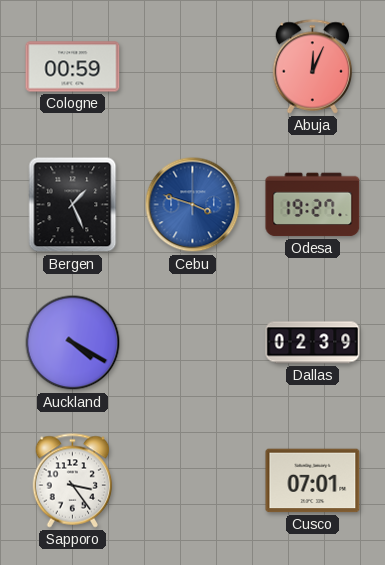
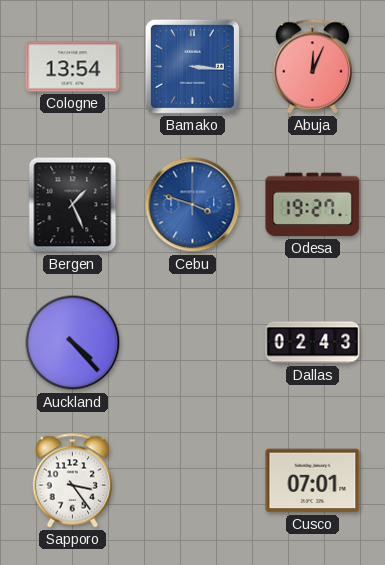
Cologne: 00:59 -> 13:54
Bamako: none -> 3:16
Auckland: 4:20 -> 4:23
Dallas: 02:39 -> 02:43
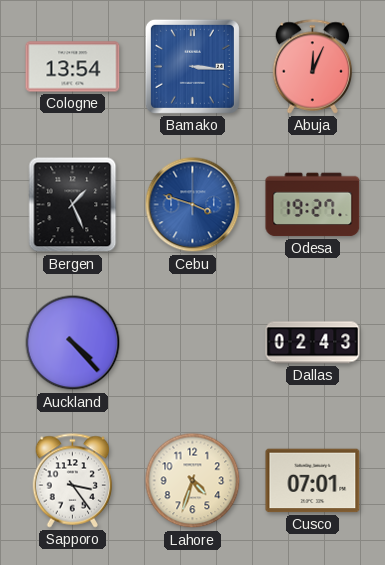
Lahore: none -> 4:33
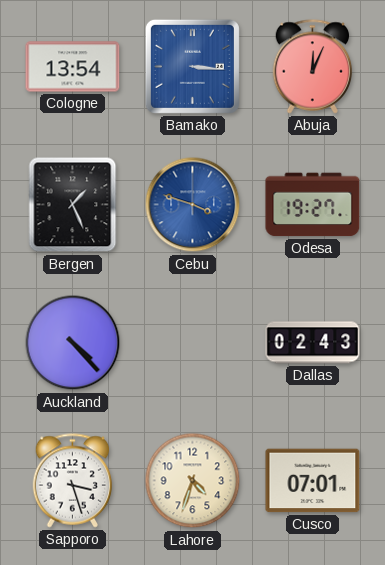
Sapporo: 3:24 -> 3:27
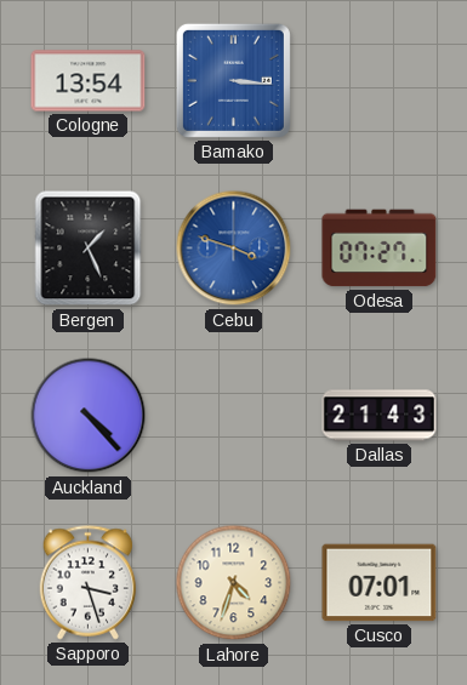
Abuja: 12:04 -> none
Odesa: 19:27 -> 07:27
Dallas: 02:43 -> 21:43
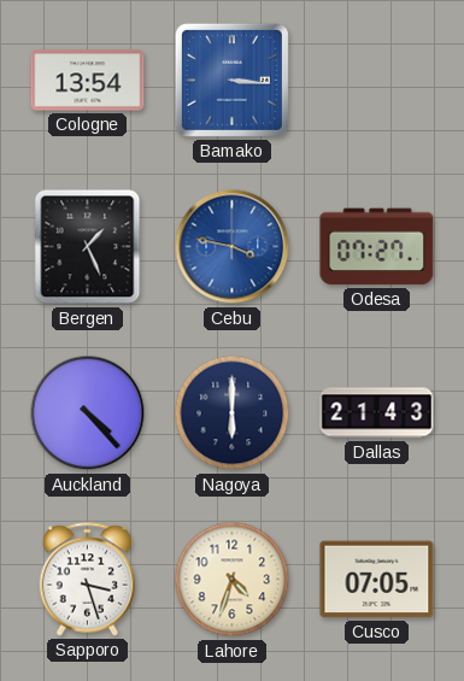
Cebu: 3:48 -> 3:47
Nagoya: none -> 6:00
Cusco: 07:01 -> 07:05
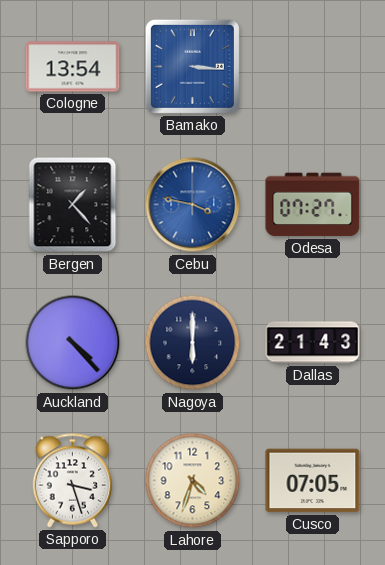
Bergen: 1:26 -> 1:23
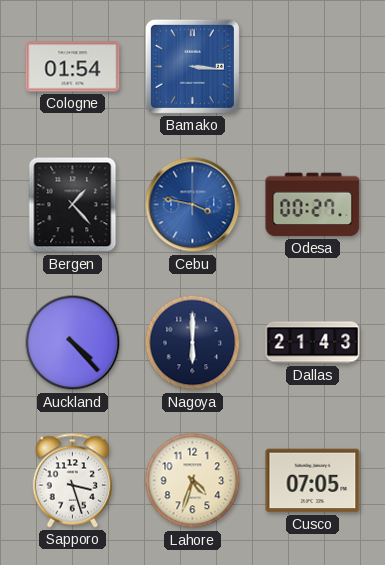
Cologne: 13:54 -> 01:54
Odesa: 07:27 -> 00:27
